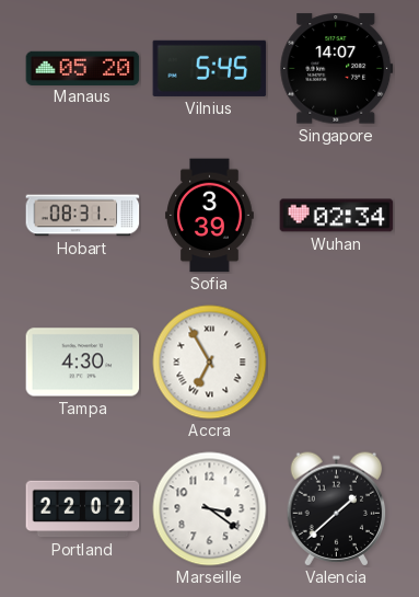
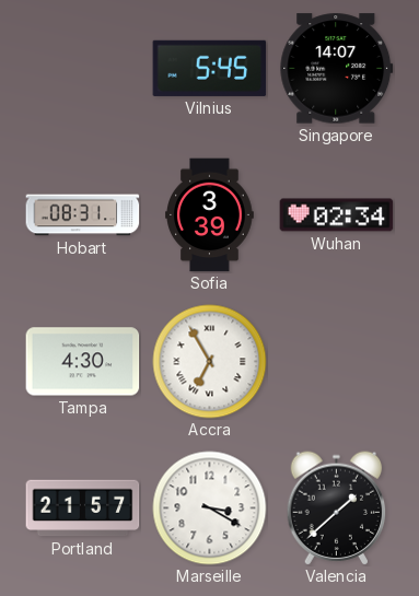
Manaus: 05:20 -> none
Portland: 22:02 -> 21:57
Marseille: 3:21 -> 3:20
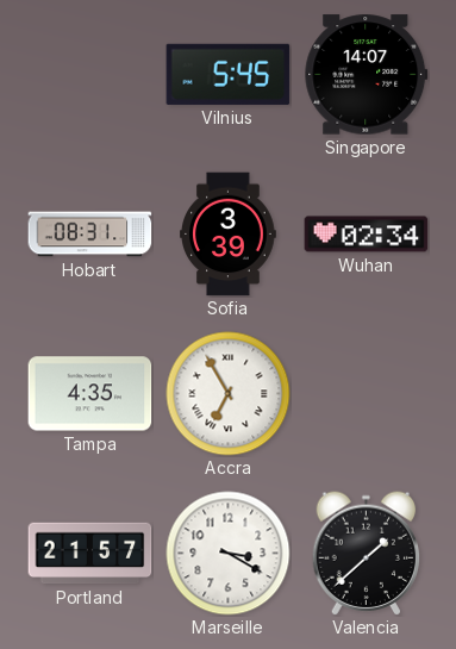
Tampa: 4:30 -> 4:35
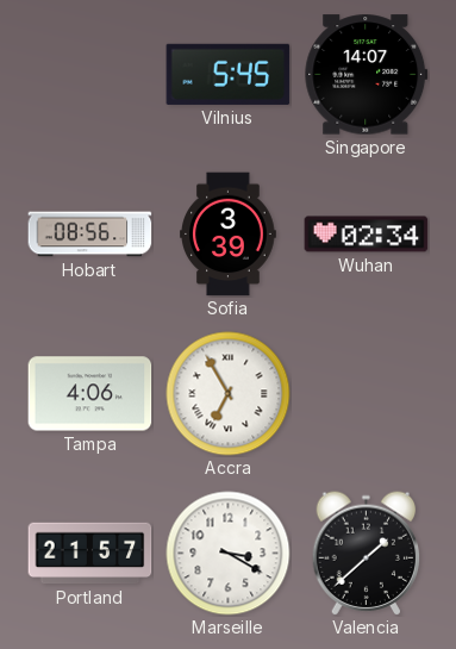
Hobart: 08:31 -> 08:56
Tampa: 4:35 -> 4:06
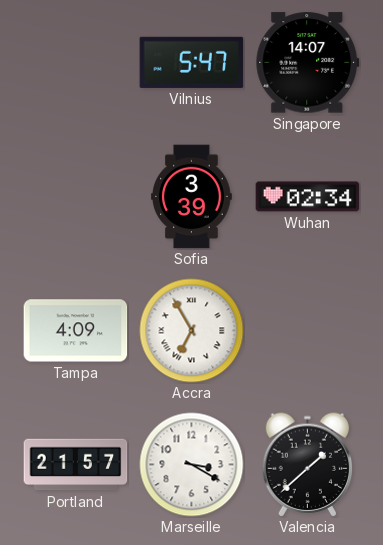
Vilnius: 5:45 -> 5:47
Hobart: 08:56 -> none
Tampa: 4:06 -> 4:09
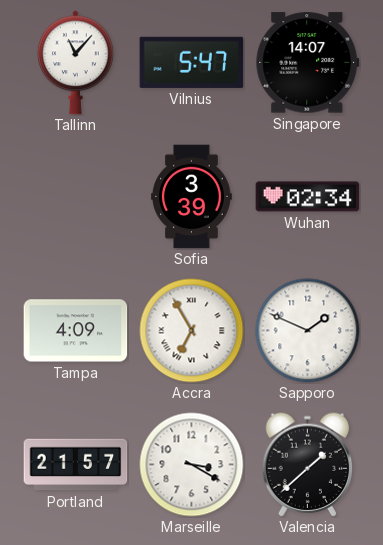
Tallinn: none -> 11:07
Sapporo: none -> 1:49
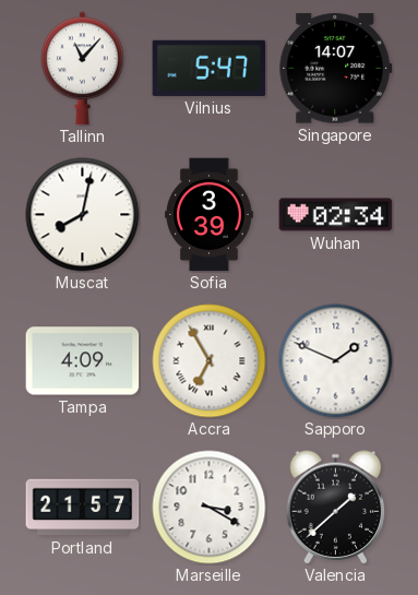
Muscat: none -> 8:02
